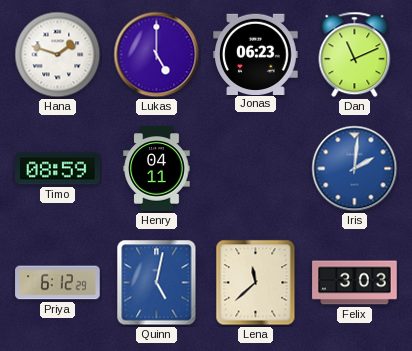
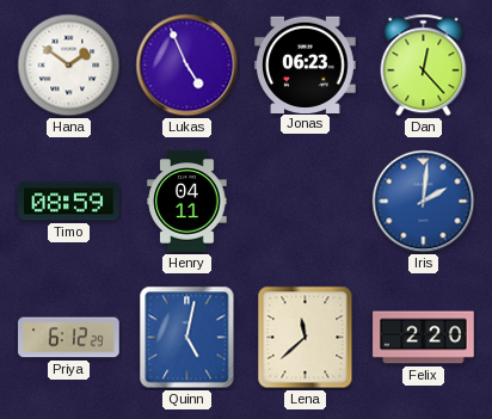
Hana: 1:48 -> 1:51
Lukas: 5:00 -> 4:56
Dan: 11:11 -> 12:23
Felix: 3:03 -> 2:20
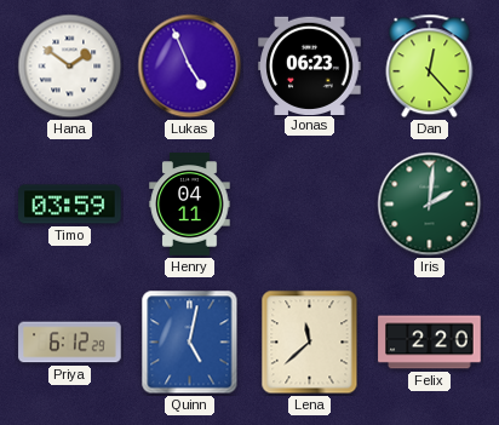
Timo: 08:59 -> 03:59
Iris dial: blue -> green
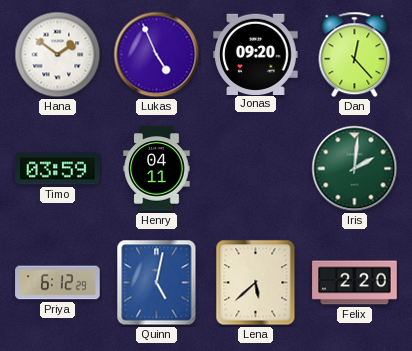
Jonas: 06:23 -> 09:20
Lena: 11:38 -> 5:38
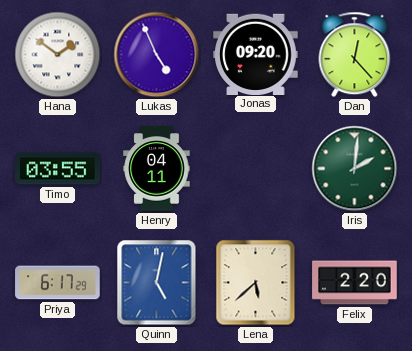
Timo: 03:59 -> 03:55
Priya: 6:12 -> 6:17
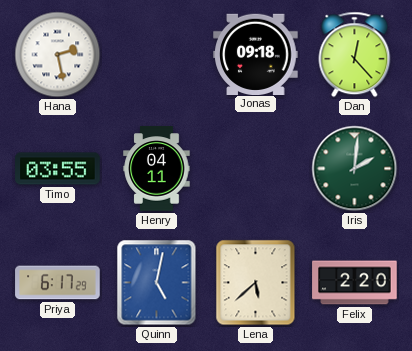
Hana: 1:51 -> 2:28
Lukas: 4:56 -> none
Jonas: 09:20 -> 09:18
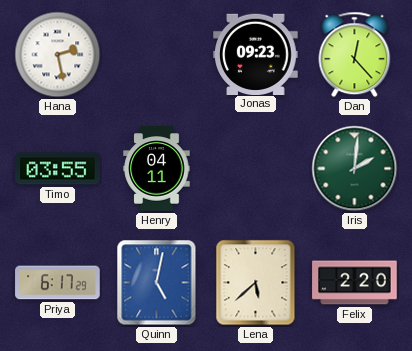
Jonas: 09:18 -> 09:23
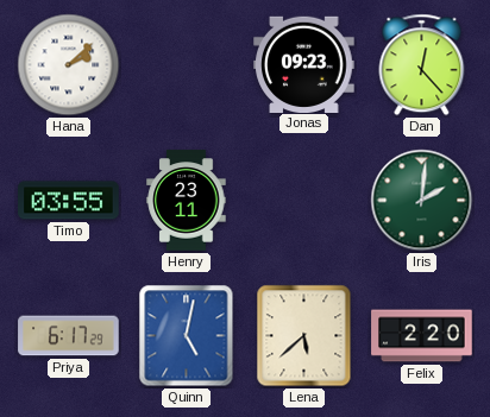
Hana: 2:28 -> 2:08
Henry: 04:11 -> 23:11
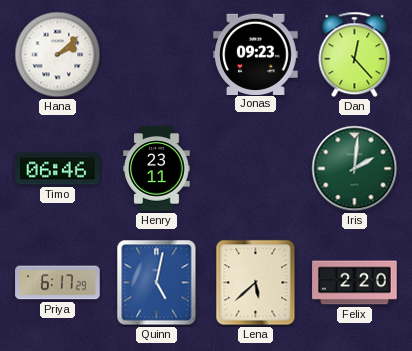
Timo: 03:55 -> 06:46
